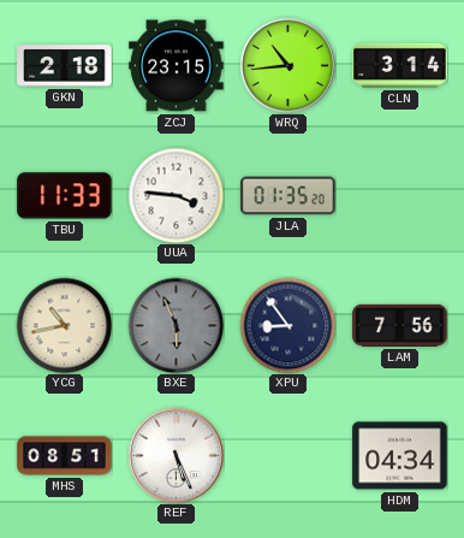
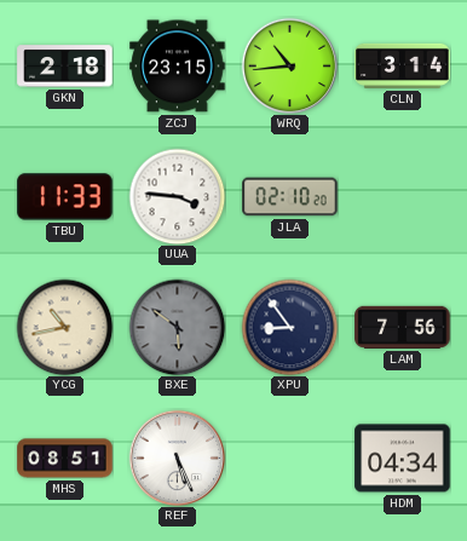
JLA: 01:35 -> 02:10
BXE: 5:56 -> 5:51
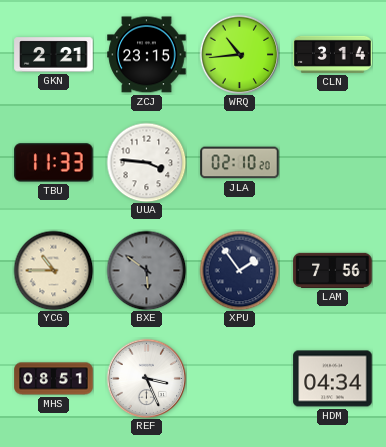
GKN: 2:18 -> 2:21
YCG: 10:43 -> 10:45
XPU: 8:54 -> 1:54
REF: 5:26 -> 3:26
